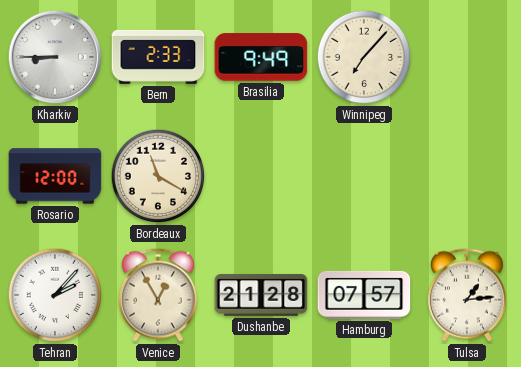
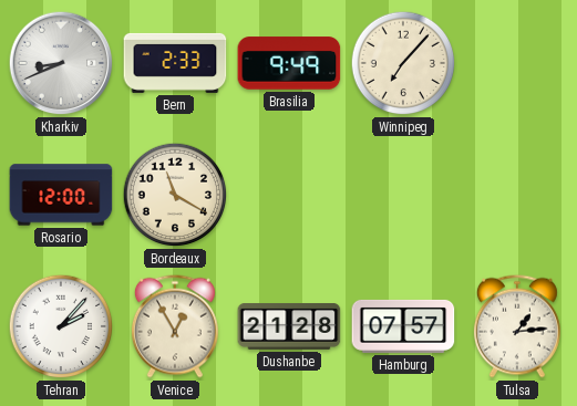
Kharkiv: 8:45 -> 8:41
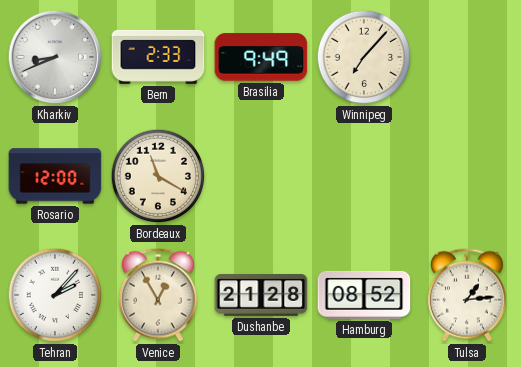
Hamburg: 07:57 -> 08:52
